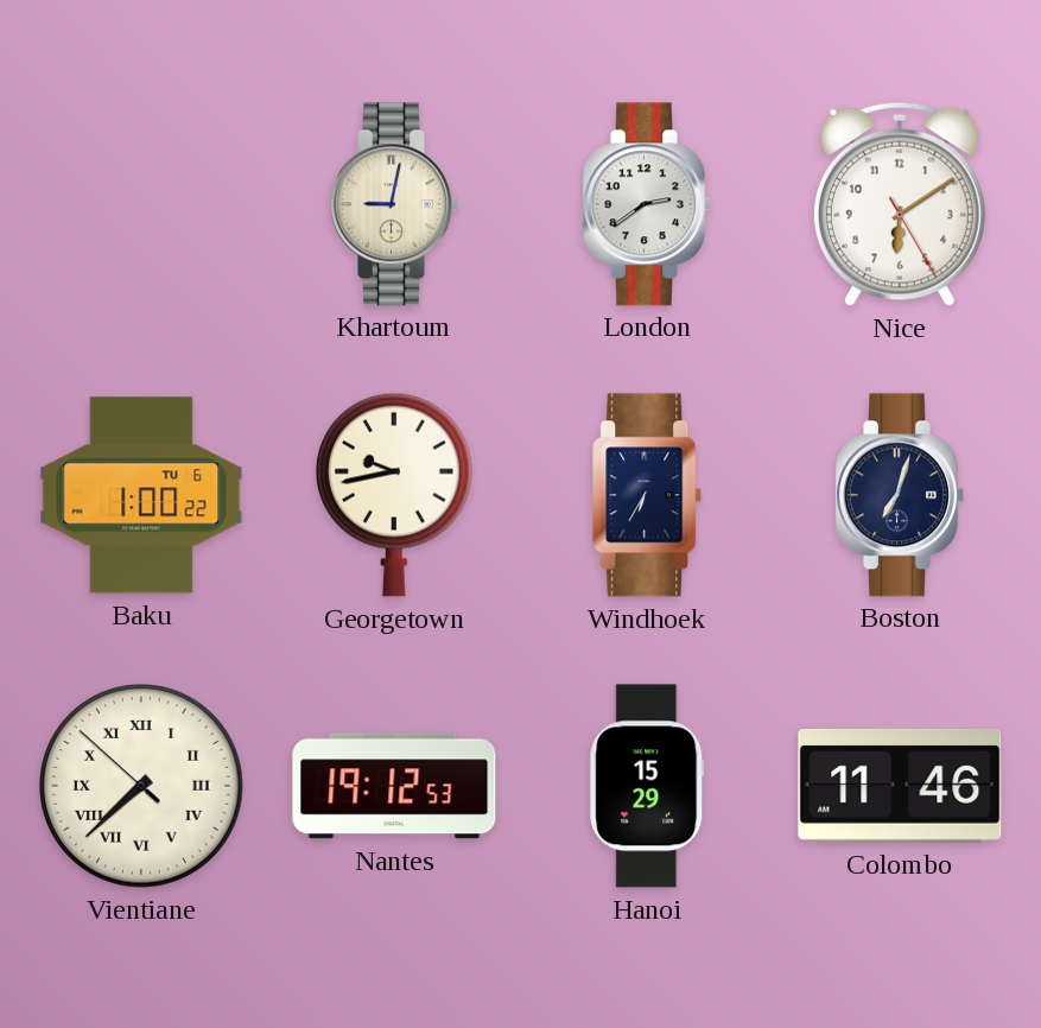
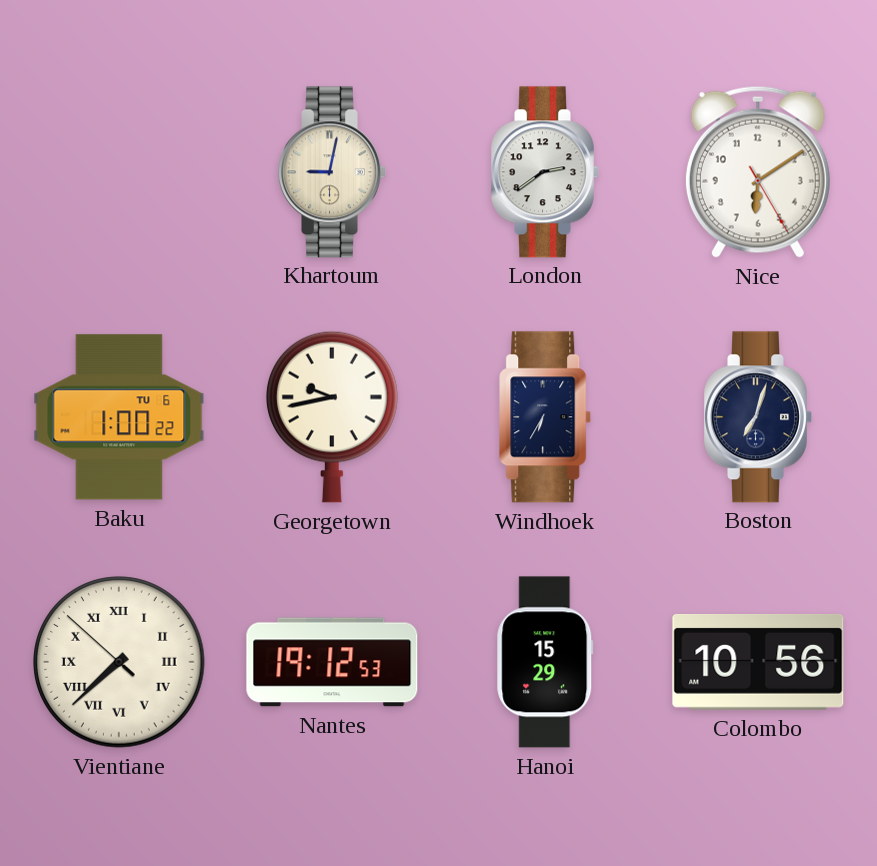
Colombo: 11:46 -> 10:56
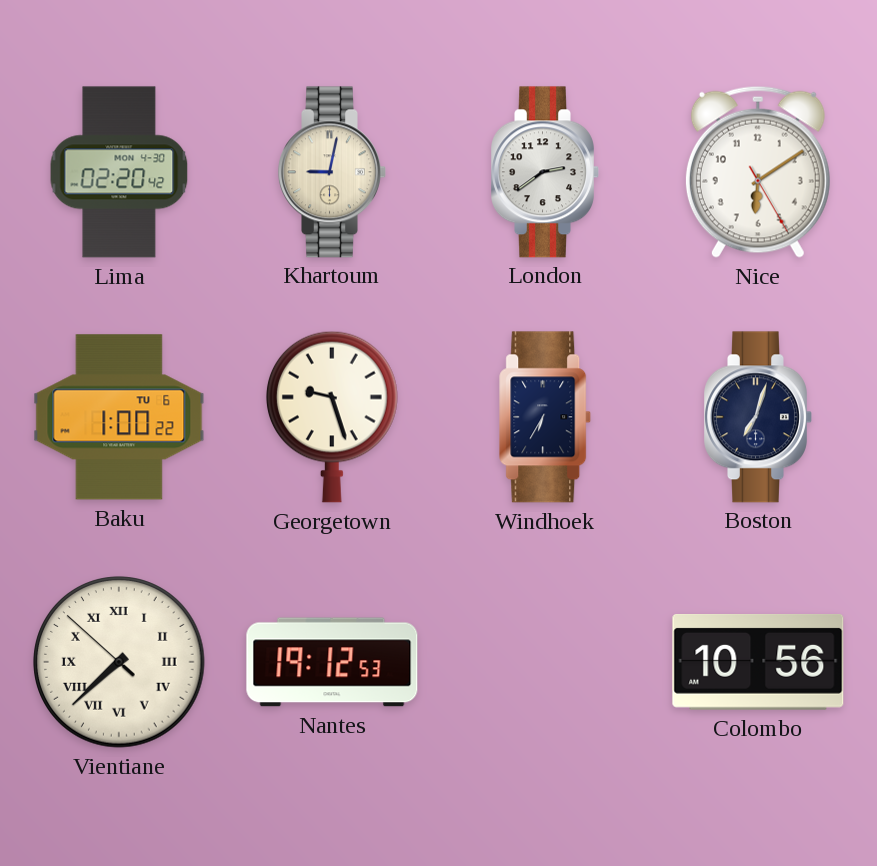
Lima: none -> 02:20
Georgetown: 9:43 -> 9:27
Hanoi: 15:29 -> none
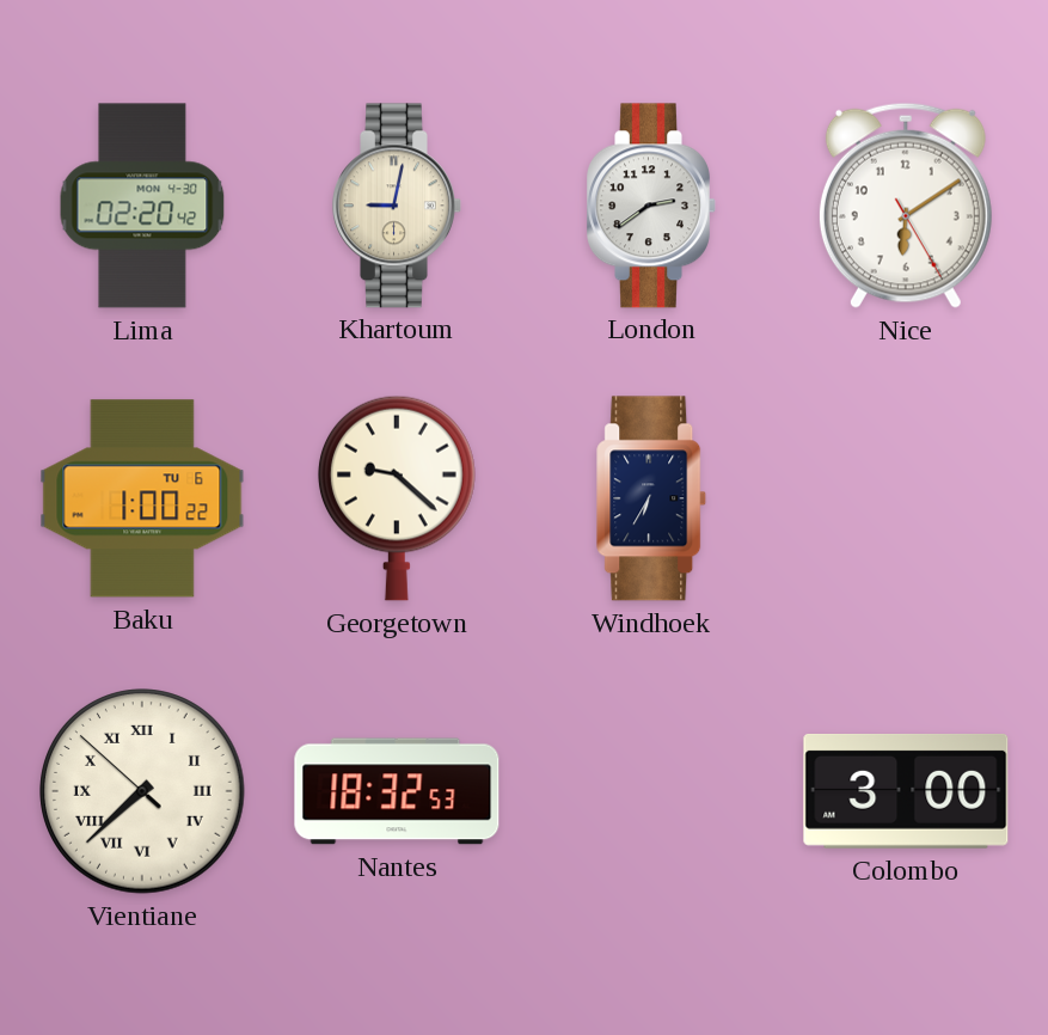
Georgetown: 9:27 -> 9:22
Boston: 7:03 -> none
Nantes: 19:12 -> 18:32
Colombo: 10:56 -> 3:00
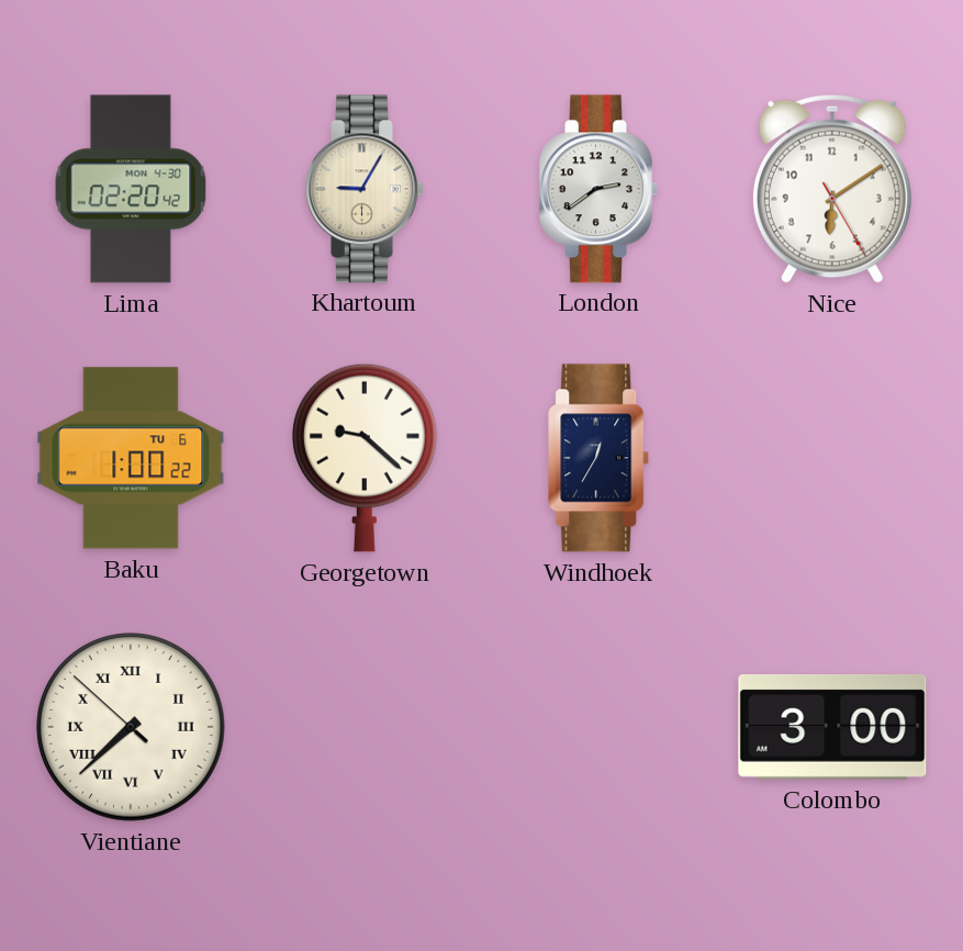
Khartoum: 9:02 -> 9:05
Windhoek: 6:35 -> 12:35
Nantes: 18:32 -> none
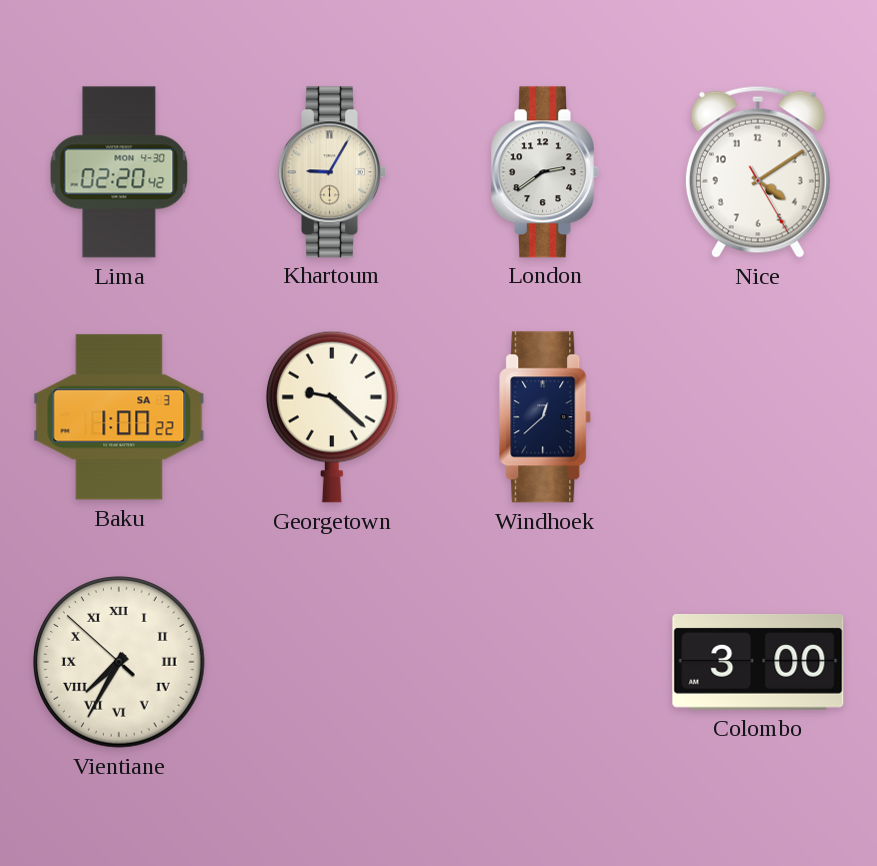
Nice: 6:09 -> 4:09
Baku date: TU 6 -> SA 3
Windhoek: 12:35 -> 12:38
Vientiane: 7:37 -> 7:34
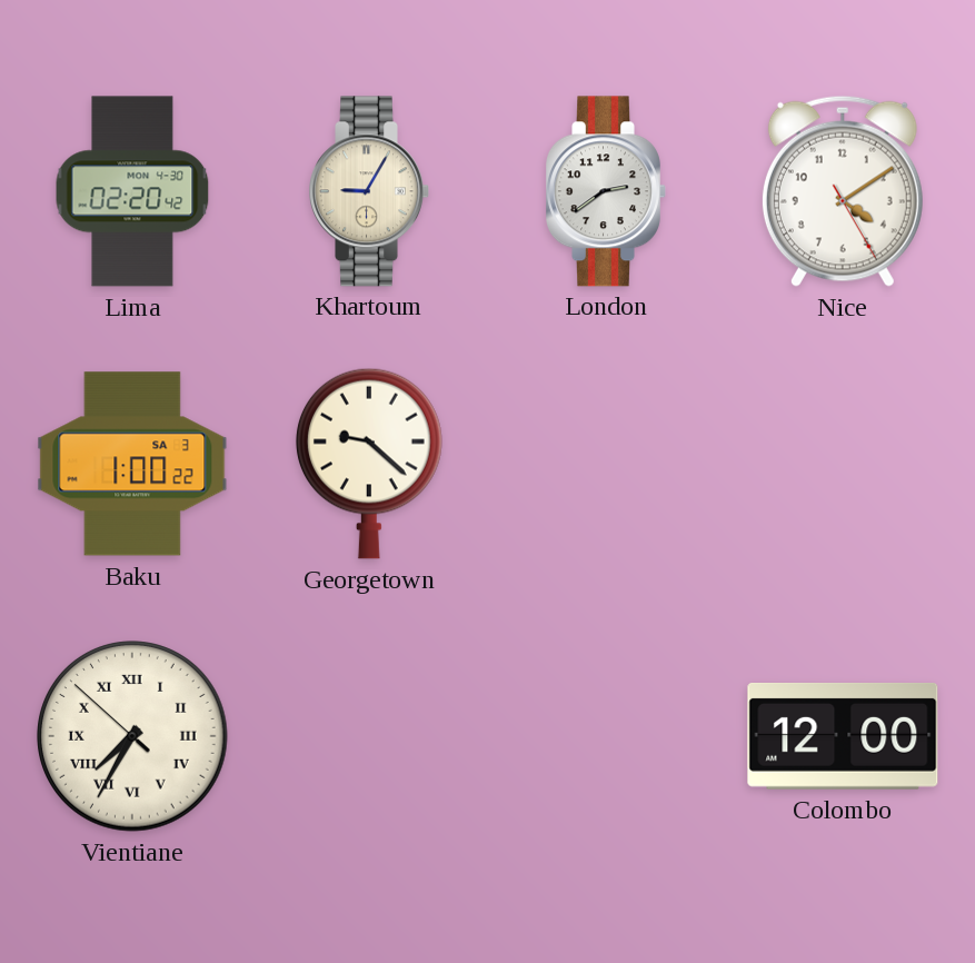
Windhoek: 12:38 -> none
Colombo: 3:00 -> 12:00
